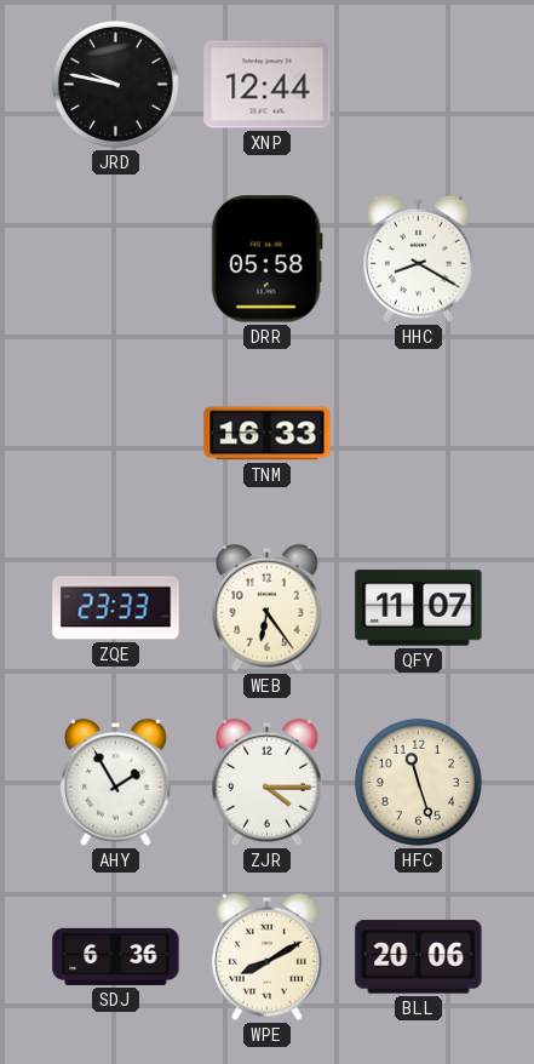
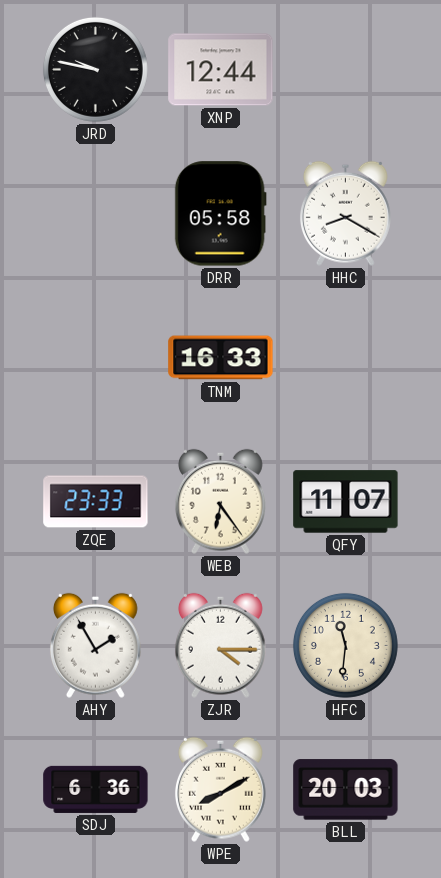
HFC: 11:27 -> 11:31
BLL: 20:06 -> 20:03
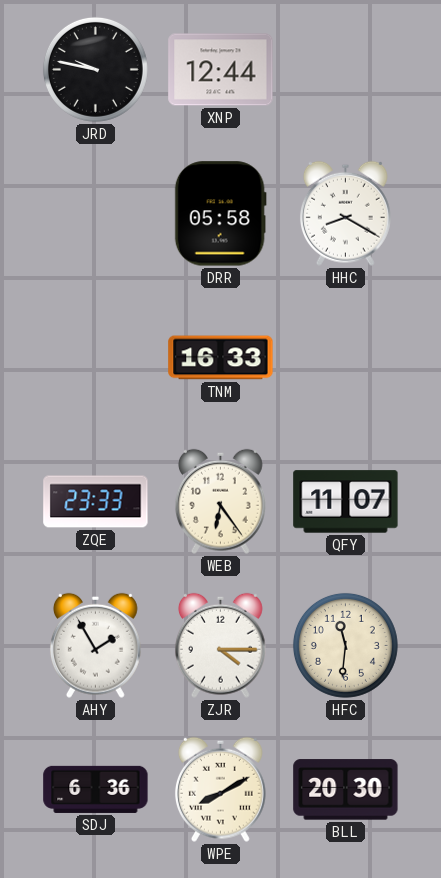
BLL: 20:03 -> 20:30
